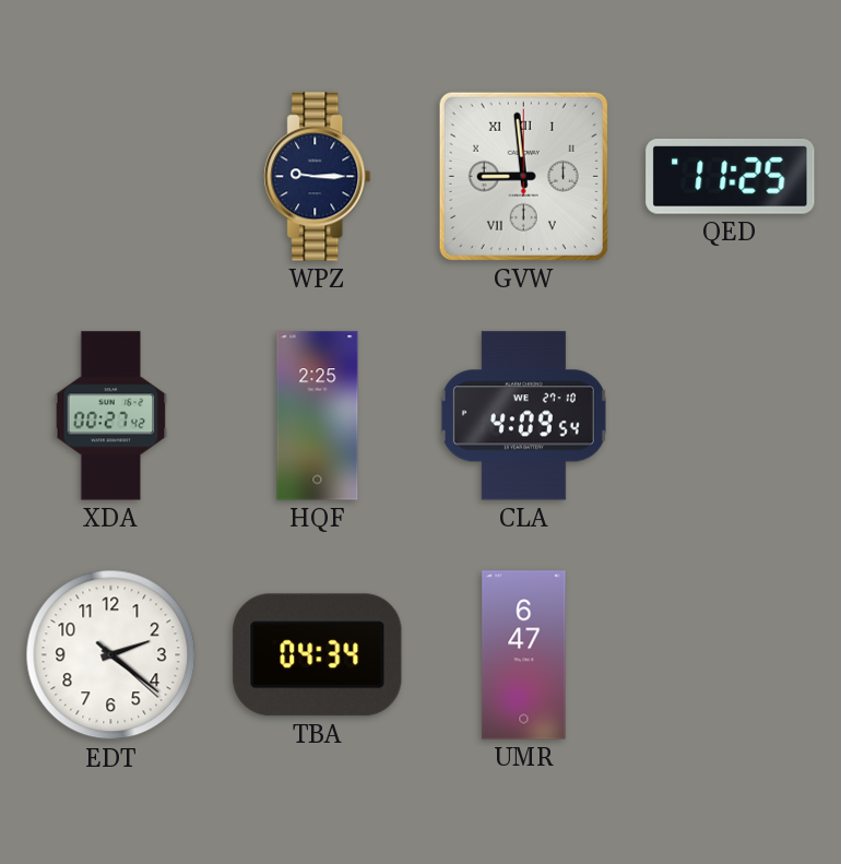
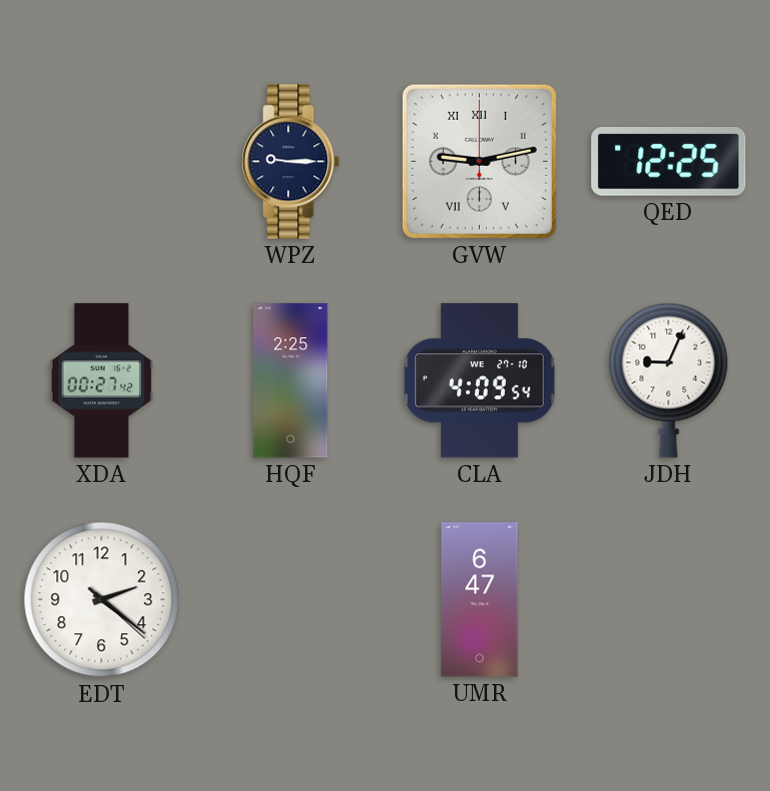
GVW: 8:59 -> 9:13
QED: 11:25 -> 12:25
JDH: none -> 9:04
TBA: 04:34 -> none
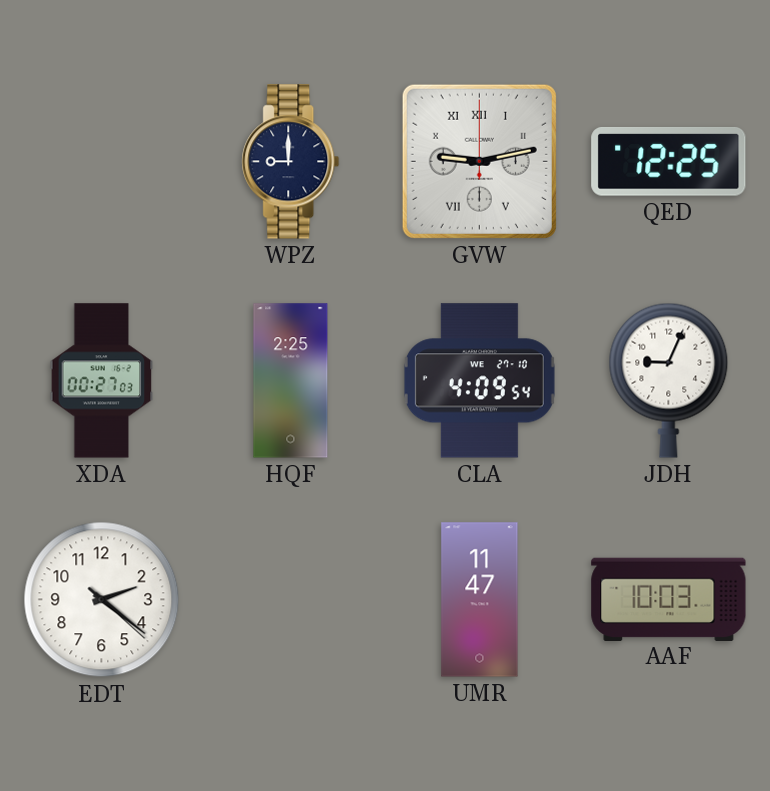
WPZ: 9:15 -> 9:00
XDA: 00:27:42 -> 00:27:03
UMR: 6:47 -> 11:47
AAF: none -> 10:03
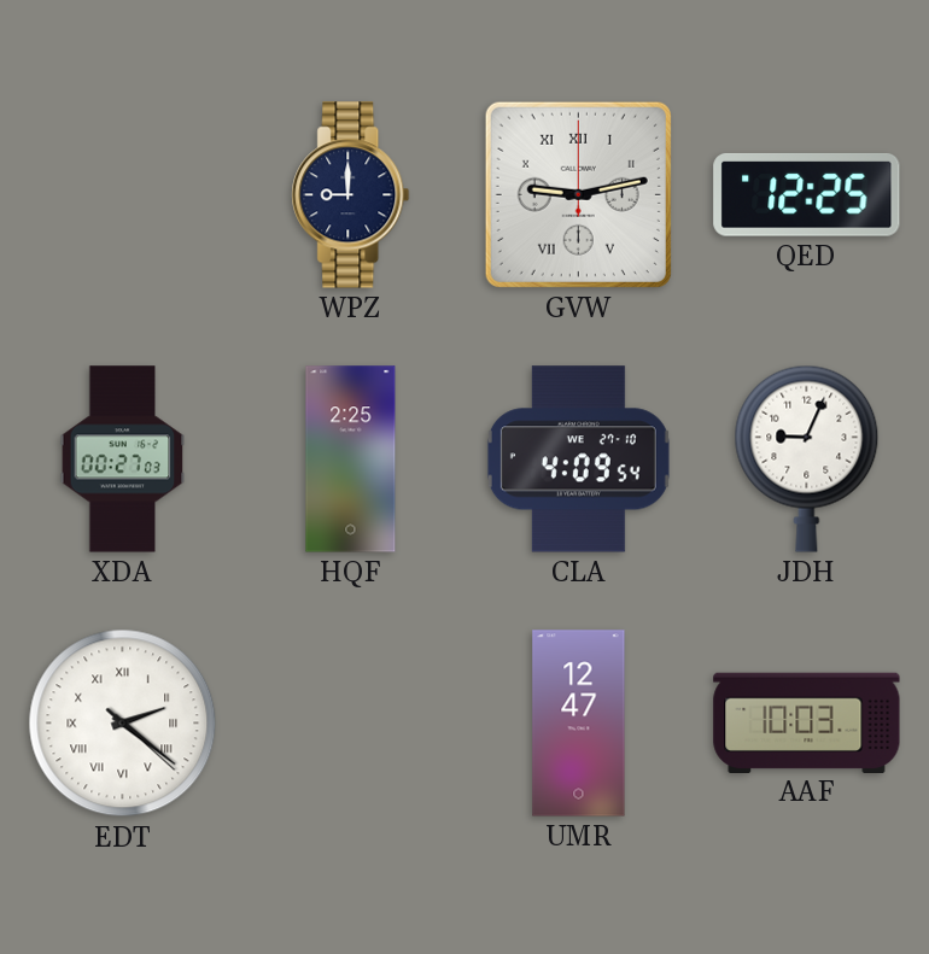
EDT numerals: Arabic -> Roman
UMR: 11:47 -> 12:47
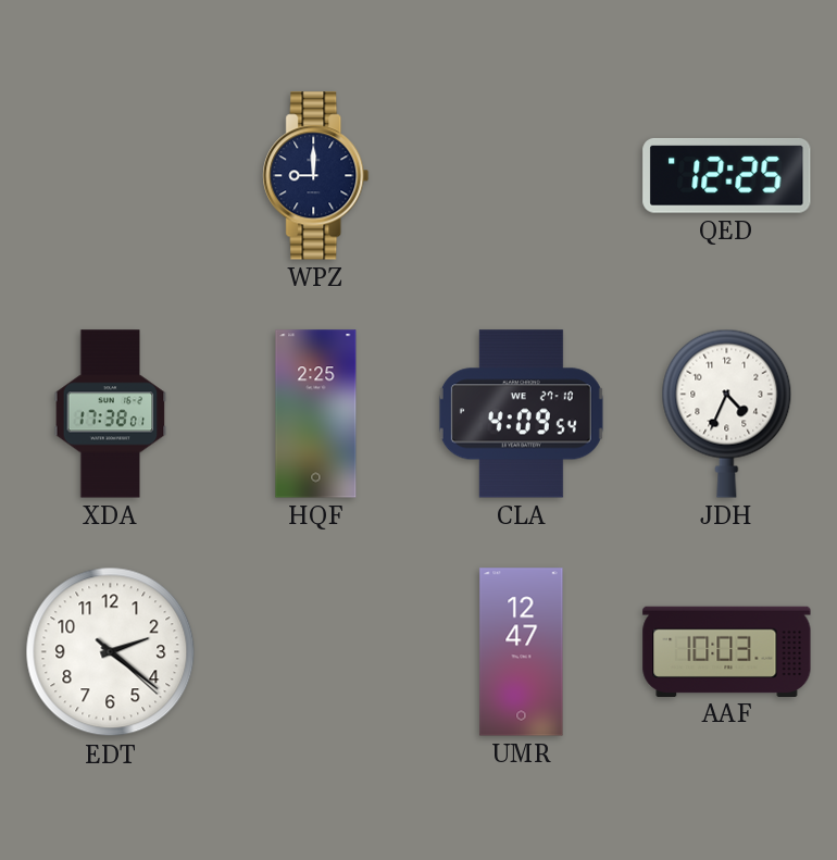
GVW: 9:13 -> none
XDA: 00:27 -> 17:38
JDH: 9:04 -> 4:34
EDT numerals: Roman -> Arabic
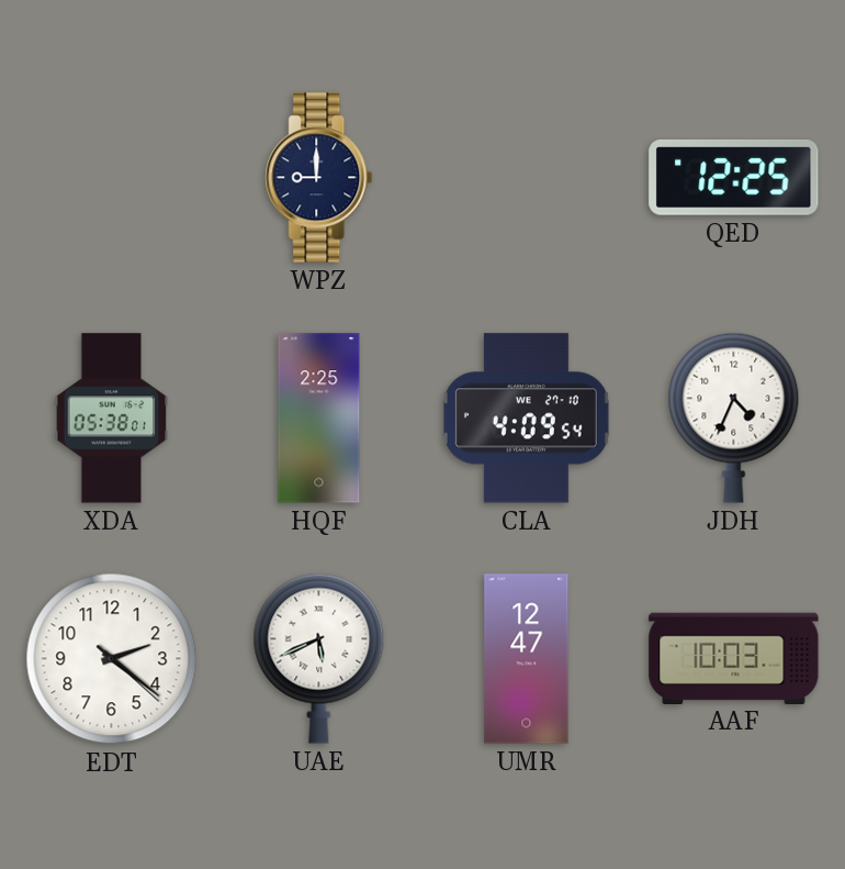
XDA: 17:38 -> 05:38
UAE: none -> 5:41
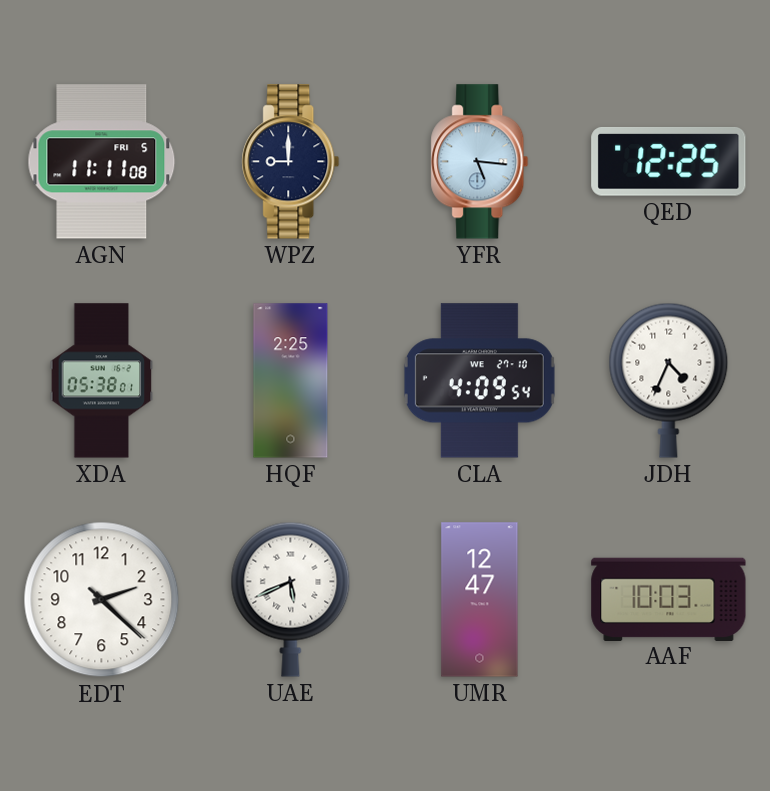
AGN: none -> 11:11
YFR: none -> 5:16
EDT: 2:21 -> 2:22
